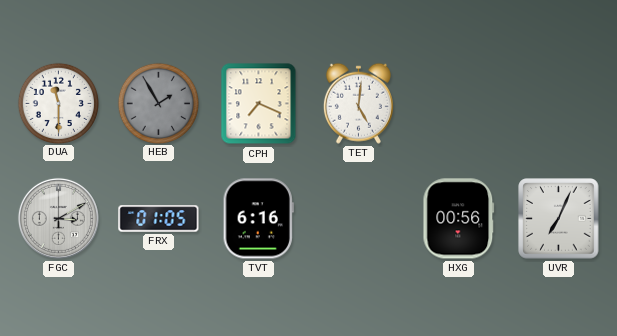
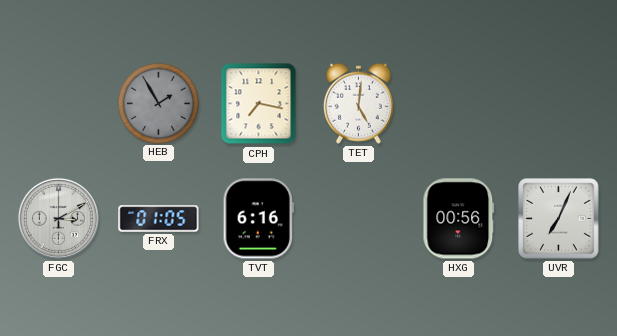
DUA: 11:30 -> none
CPH: 7:19 -> 7:17
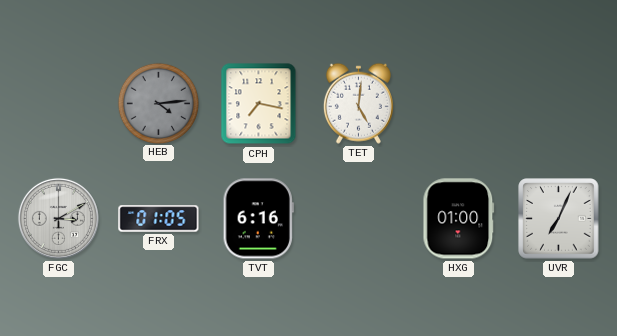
HEB: 1:55 -> 4:14
HXG: 00:56 -> 01:00
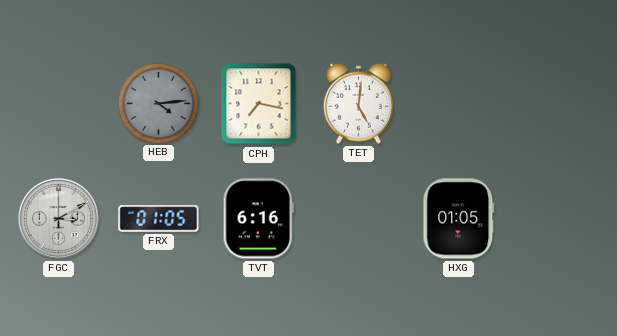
HXG: 01:00 -> 01:05
UVR: 7:04 -> none
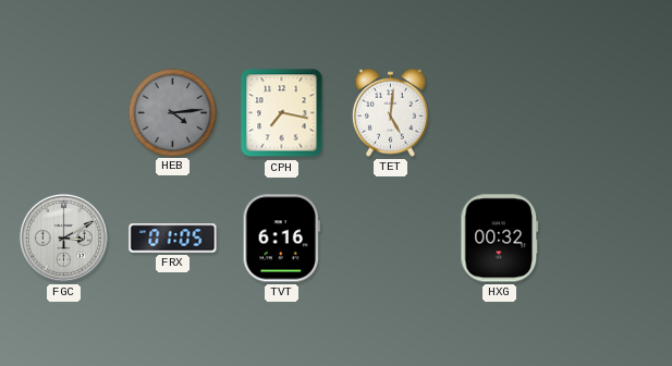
HXG: 01:05 -> 00:32
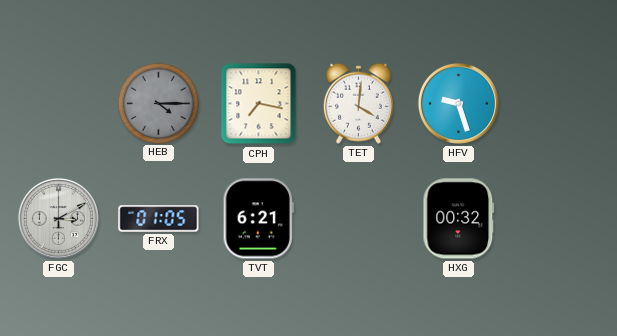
HEB: 4:14 -> 4:15
TET: 5:01 -> 4:01
HFV: none -> 9:27
TVT: 6:16 -> 6:21
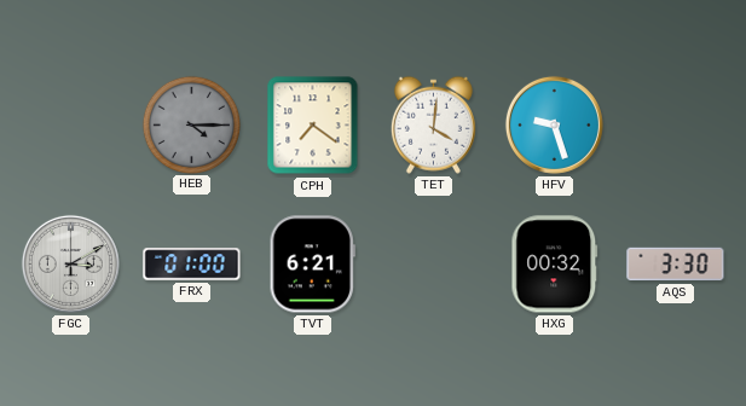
CPH: 7:17 -> 7:21
FRX: 01:05 -> 01:00
AQS: none -> 3:30
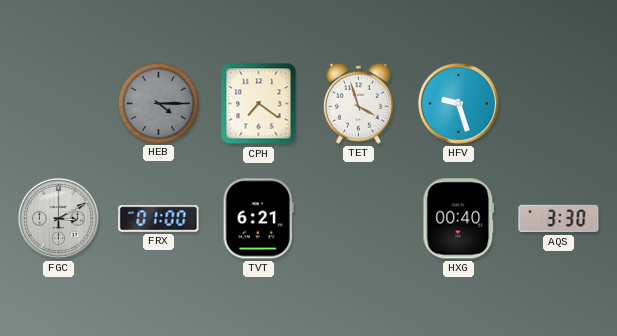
TET: 4:01 -> 3:57
HXG: 00:32 -> 00:40
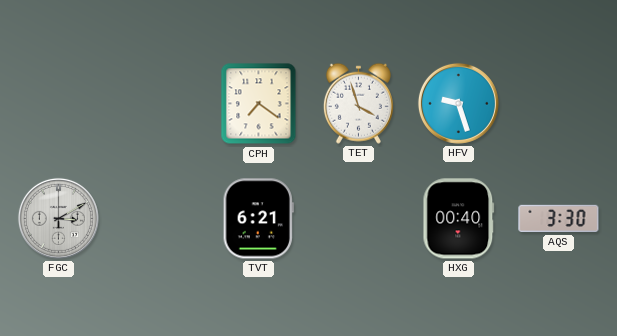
HEB: 4:15 -> none
FRX: 01:00 -> none
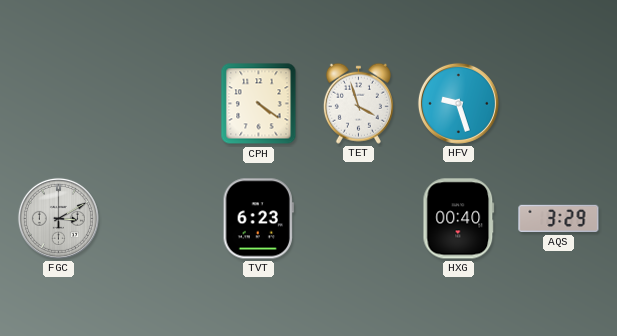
CPH: 7:21 -> 4:21
TVT: 6:21 -> 6:23
AQS: 3:30 -> 3:29
